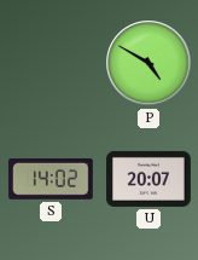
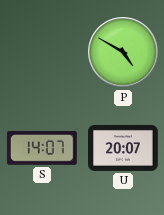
S: 14:02 -> 14:07
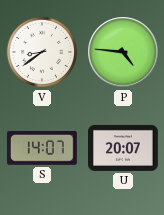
V: none -> 8:39
P: 4:50 -> 4:46
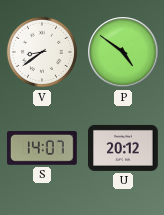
P: 4:46 -> 4:51
U: 20:07 -> 20:12
